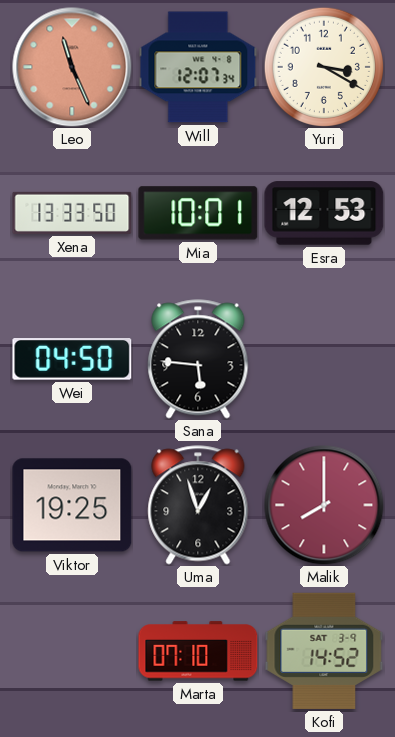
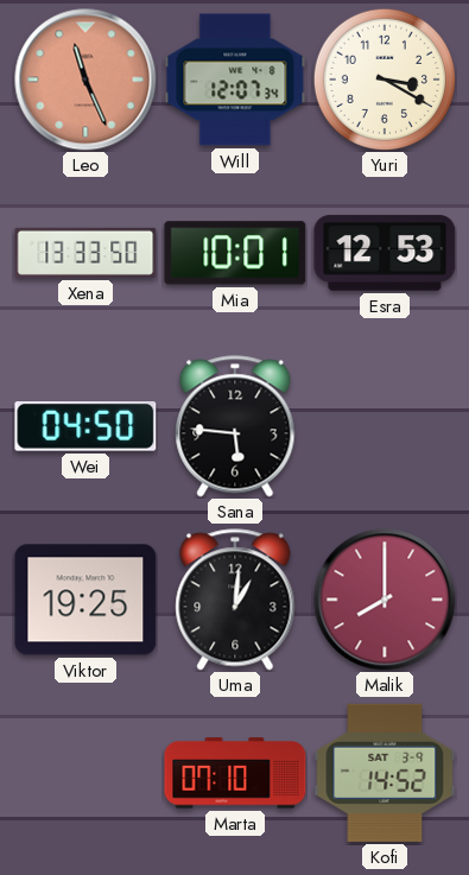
Uma: 12:57 -> 1:01
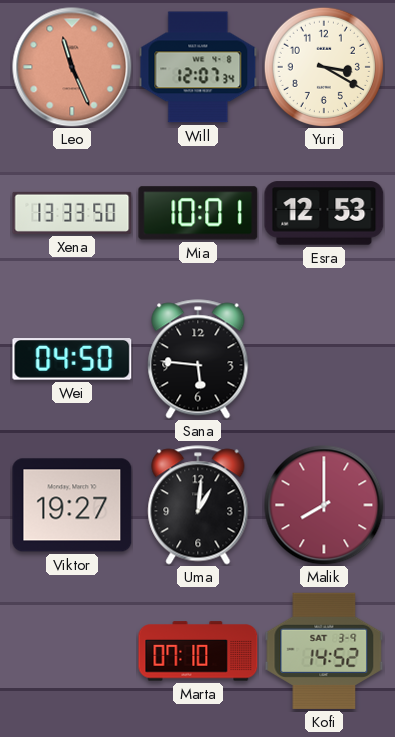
Viktor: 19:25 -> 19:27
